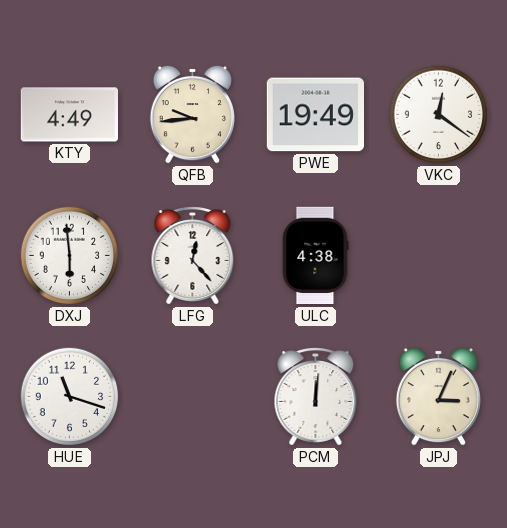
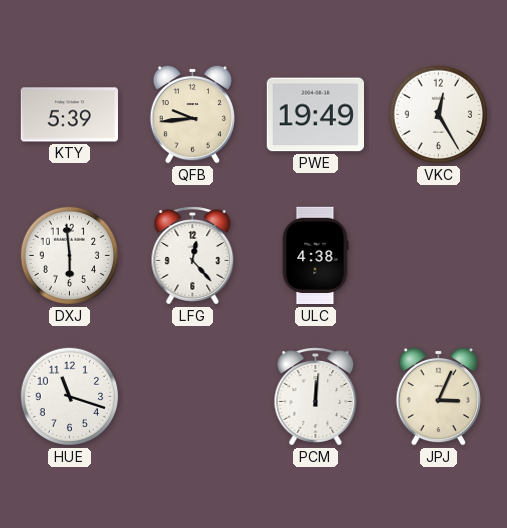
KTY: 4:49 -> 5:39
VKC: 12:21 -> 12:25
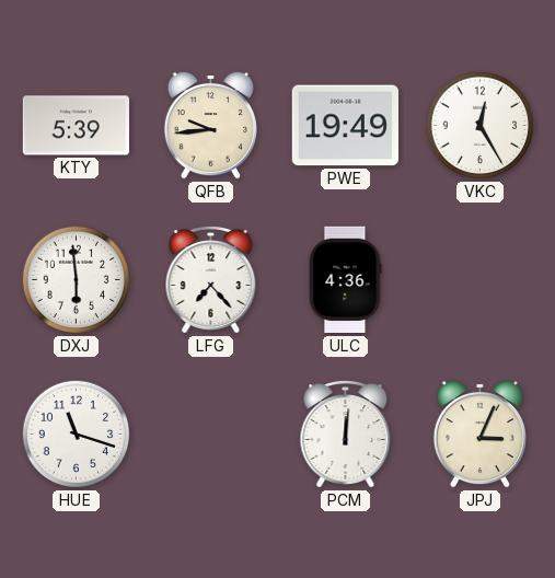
LFG: 12:23 -> 7:23
ULC: 4:38 -> 4:36
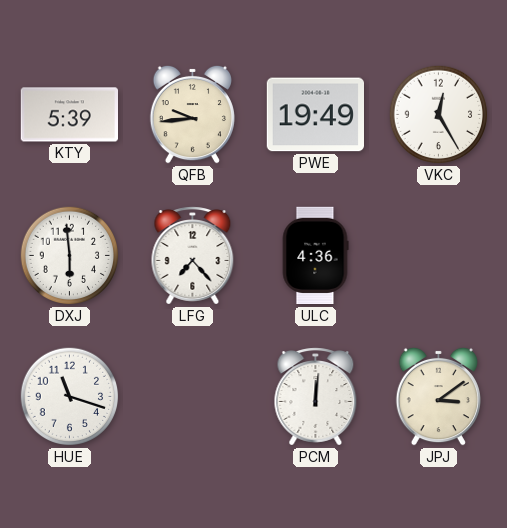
JPJ: 3:04 -> 3:09
